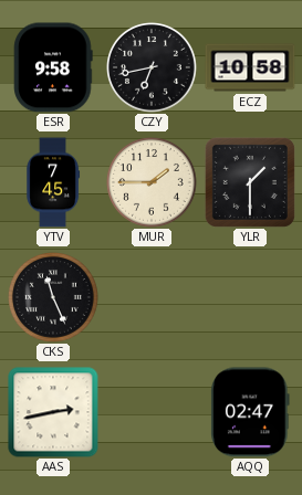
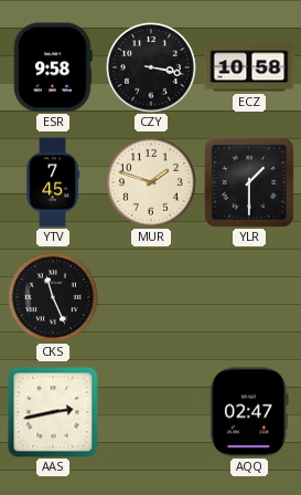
CZY: 6:43 -> 3:17
MUR: 1:45 -> 1:48
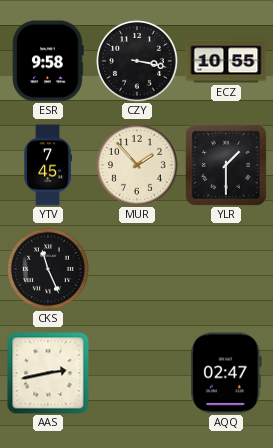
ECZ: 10:58 -> 10:55
MUR: 1:48 -> 1:53
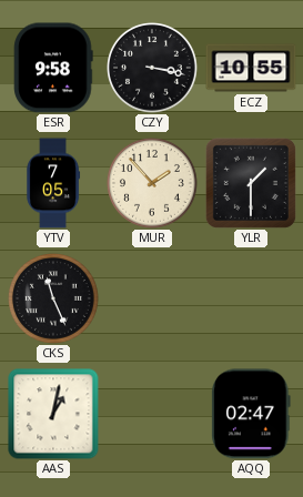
YTV: 7:45 -> 7:05
AAS: 2:43 -> 1:02
